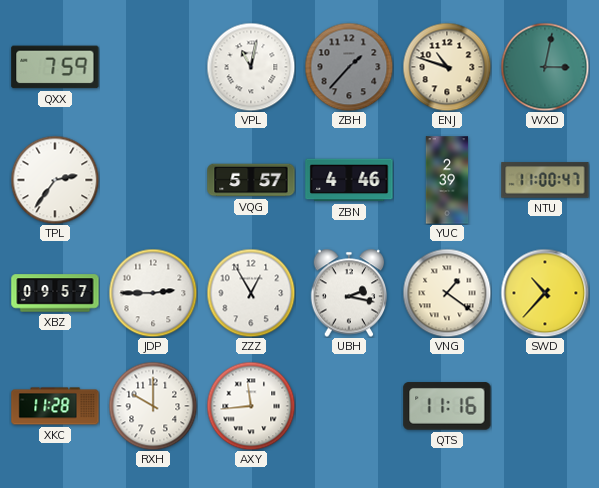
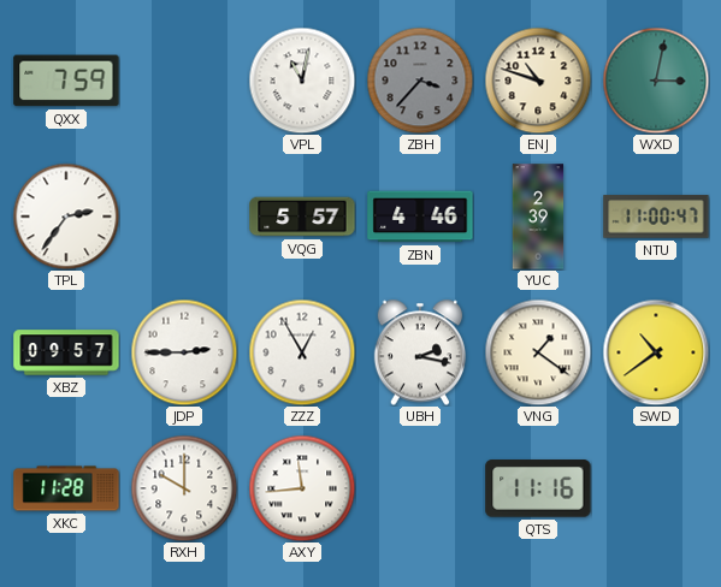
ZBH: 1:37 -> 3:37
SWD: 10:37 -> 10:39
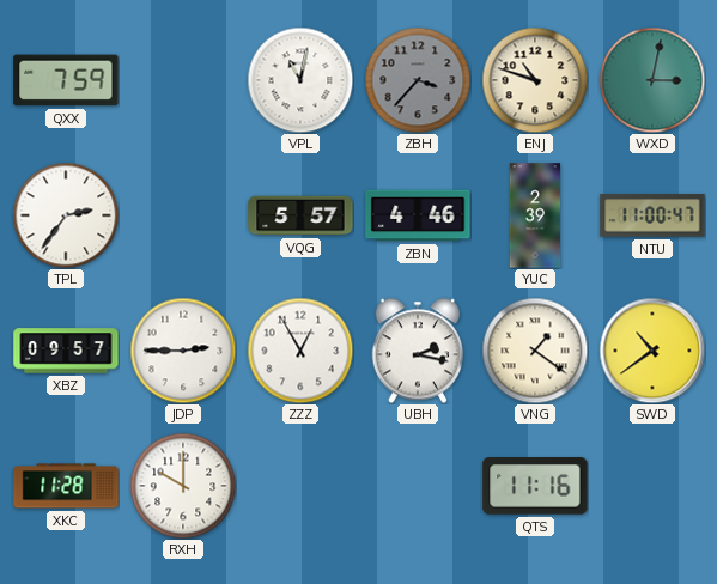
AXY: 11:44 -> none
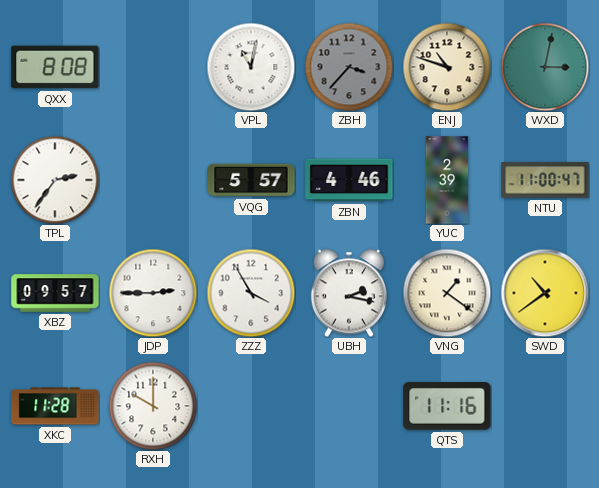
QXX: 7:59 -> 8:08
ZZZ: 12:55 -> 3:55
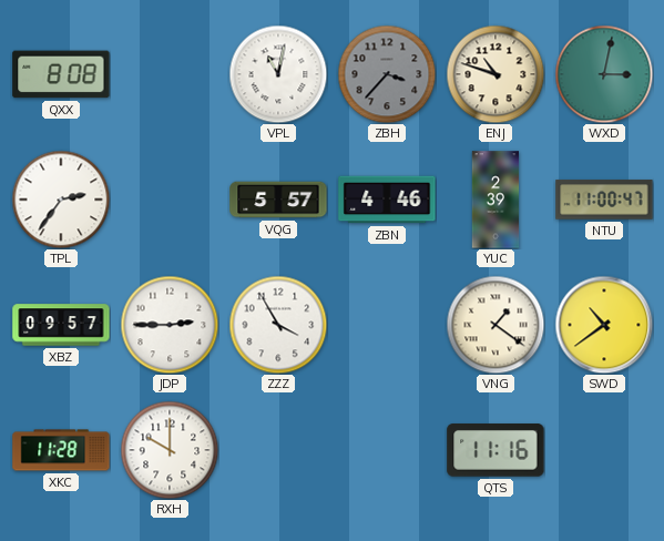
UBH: 2:17 -> none
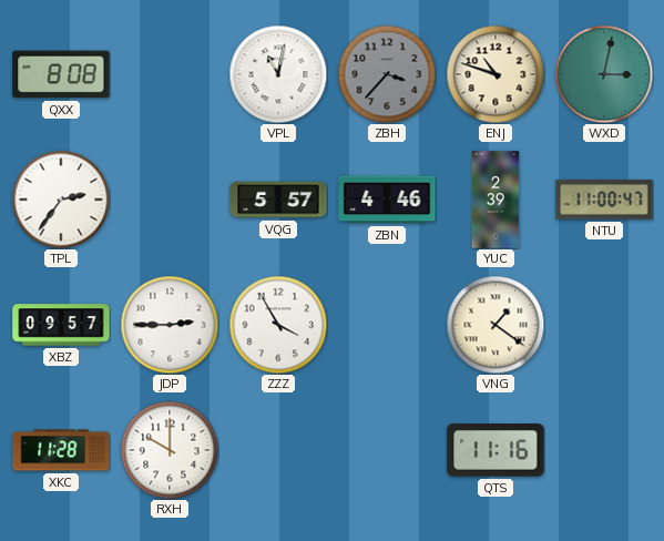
SWD: 10:39 -> none
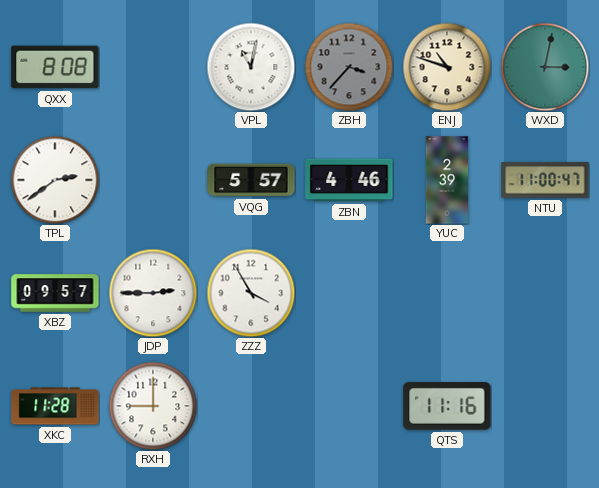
TPL: 2:36 -> 2:39
VNG: 1:21 -> none
RXH: 10:00 -> 9:00
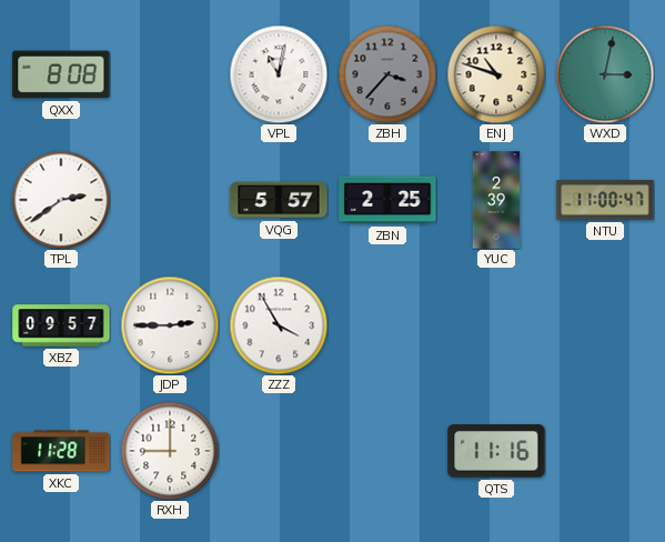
ZBN: 4:46 -> 2:25
